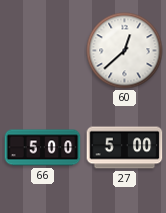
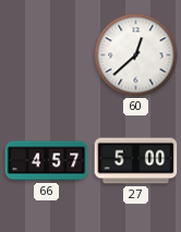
66: 5:00 -> 4:57
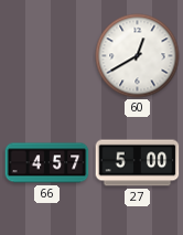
60: 12:38 -> 12:40
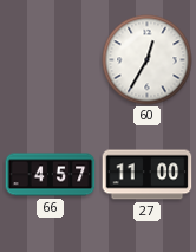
60: 12:40 -> 12:35
27: 5:00 -> 11:00
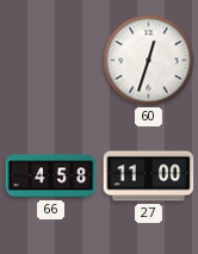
60: 12:35 -> 12:33
66: 4:57 -> 4:58
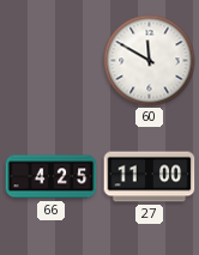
60: 12:33 -> 11:50
66: 4:58 -> 4:25
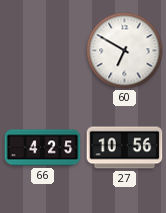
60: 11:50 -> 6:50
27: 11:00 -> 10:56
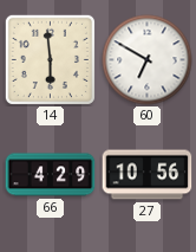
14: none -> 5:59
66: 4:25 -> 4:29
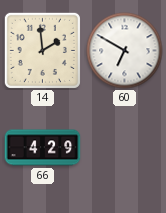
14: 5:59 -> 1:59
27: 10:56 -> none
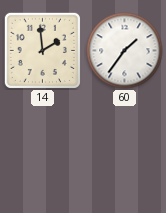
60: 6:50 -> 1:36
66: 4:29 -> none
